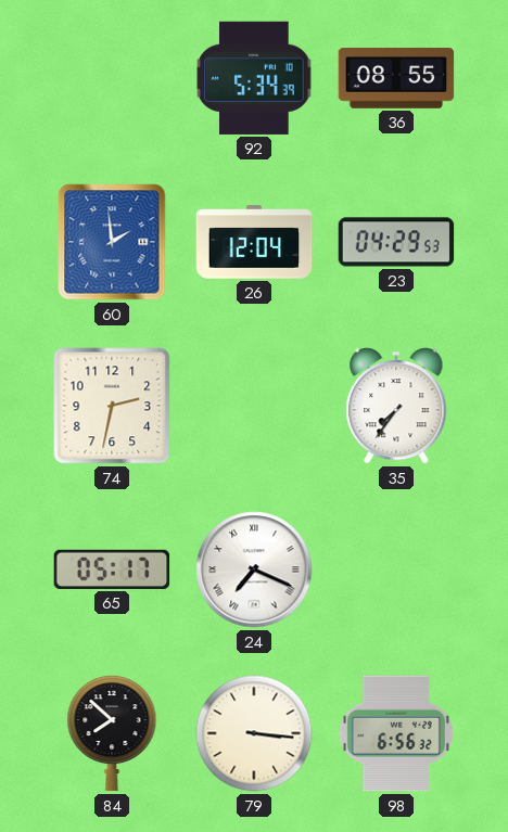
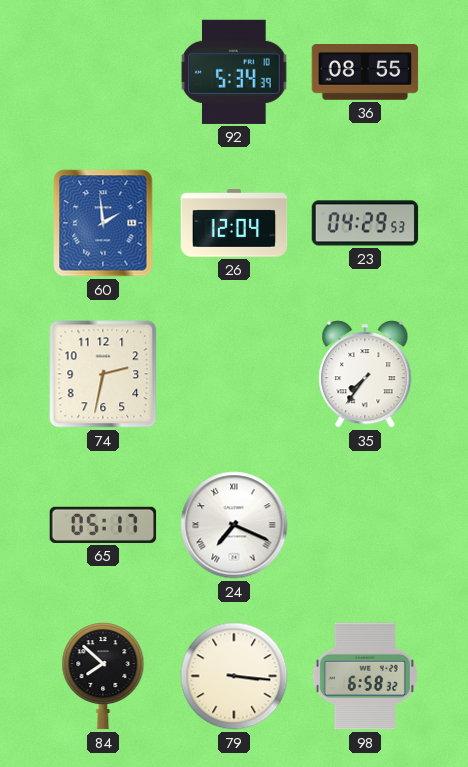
98: 6:56 -> 6:58
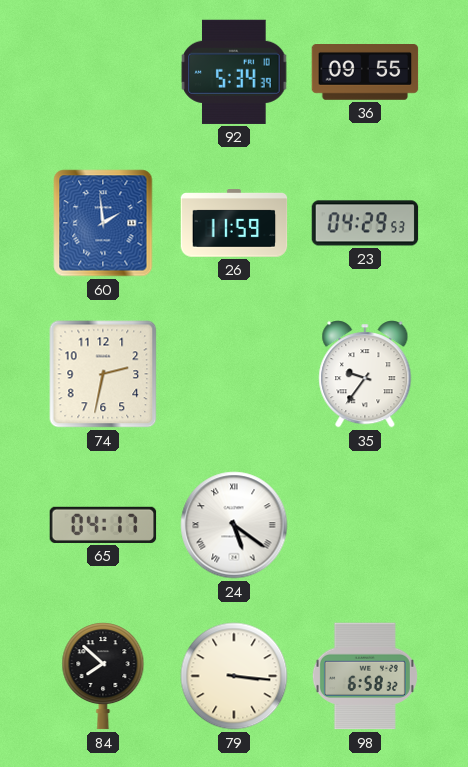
36: 08:55 -> 09:55
26: 12:04 -> 11:59
35: 7:36 -> 9:36
65: 05:17 -> 04:17
24: 7:19 -> 5:21
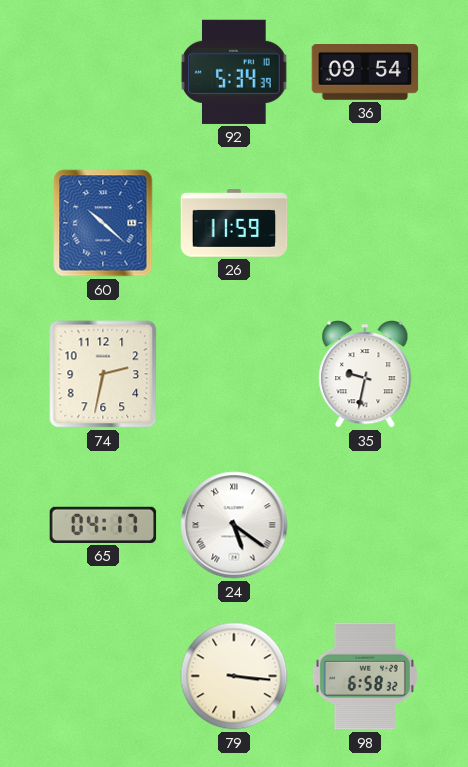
36: 09:55 -> 09:54
60: 1:59 -> 10:22
23: 04:29 -> none
35: 9:36 -> 9:32
84: 7:52 -> none
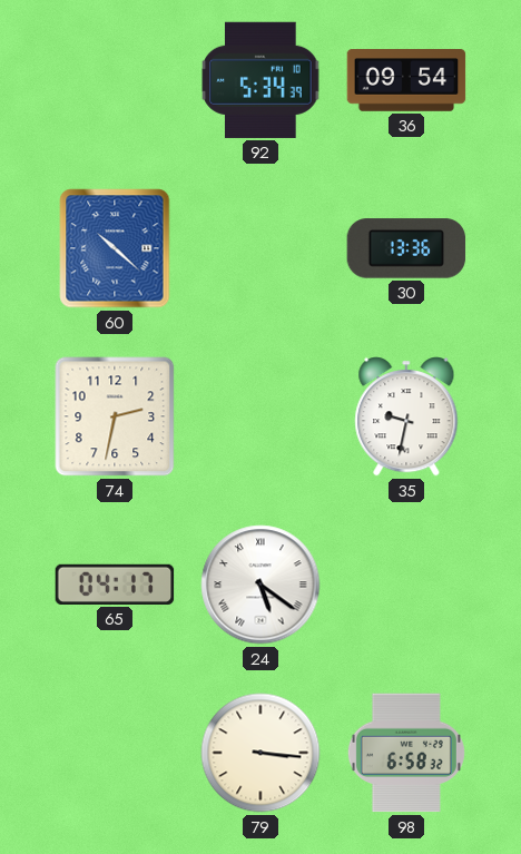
26: 11:59 -> none
30: none -> 13:36
